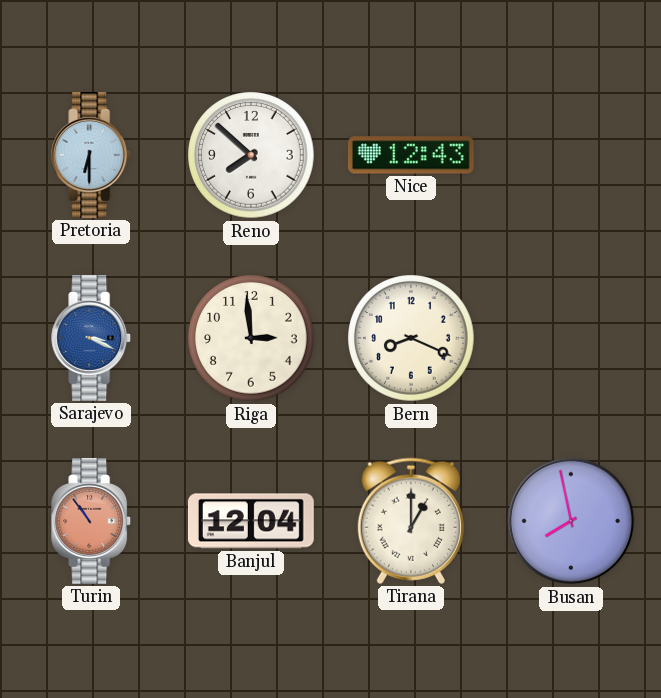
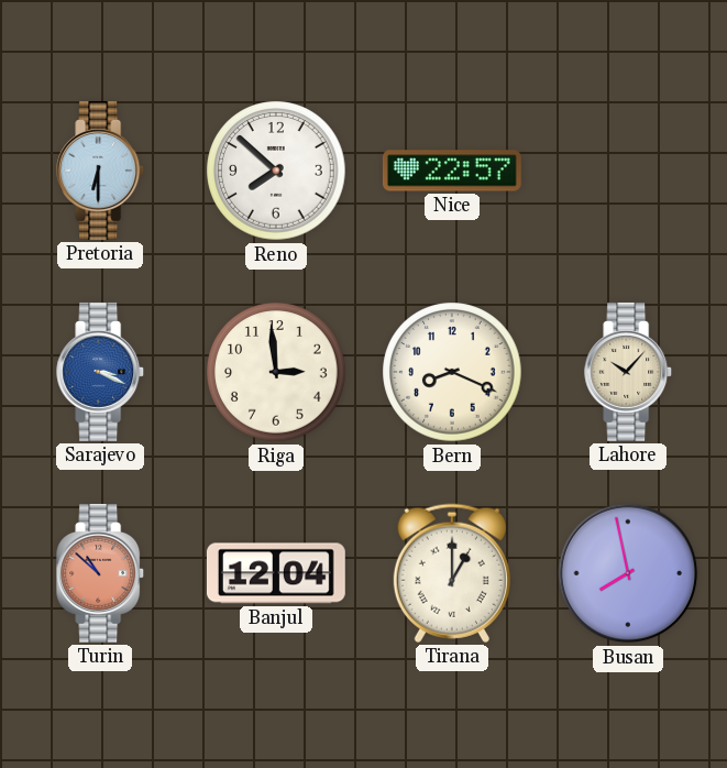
Nice: 12:43 -> 22:57
Lahore: none -> 10:07
Turin: 10:54 -> 10:52
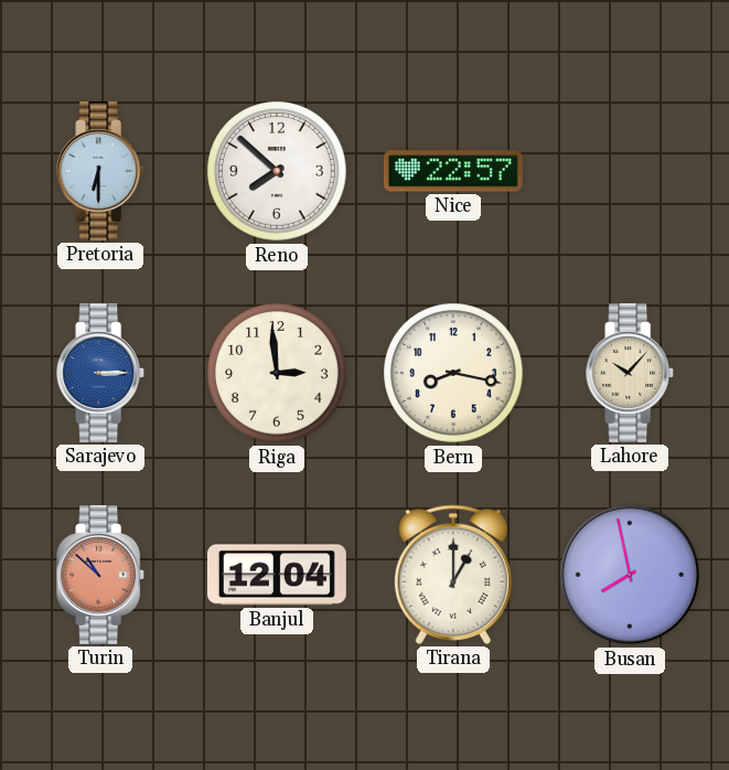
Sarajevo: 3:19 -> 3:15
Bern: 8:19 -> 8:17
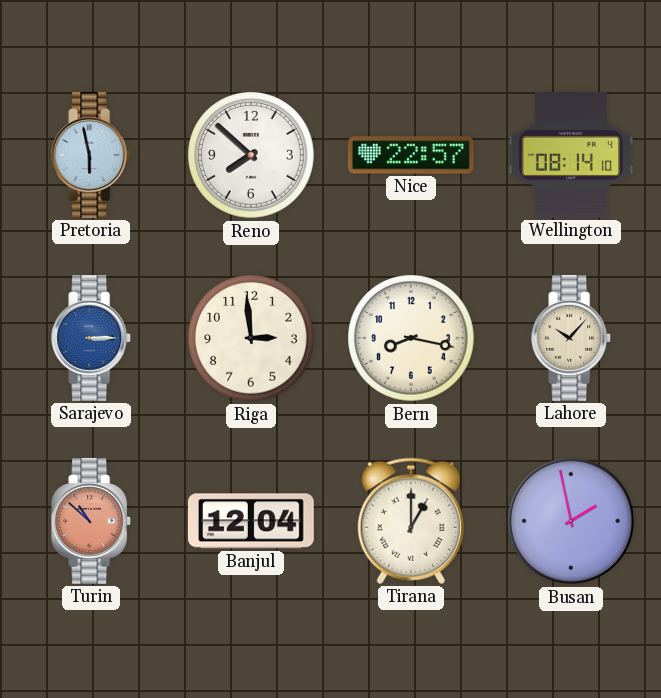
Pretoria: 6:30 -> 5:58
Wellington: none -> 08:14
Busan: 7:58 -> 1:58
